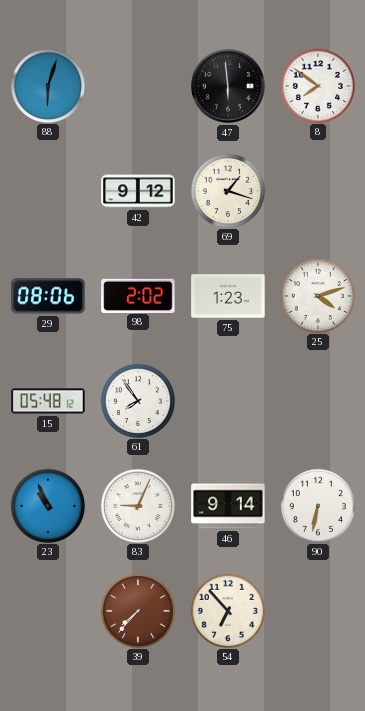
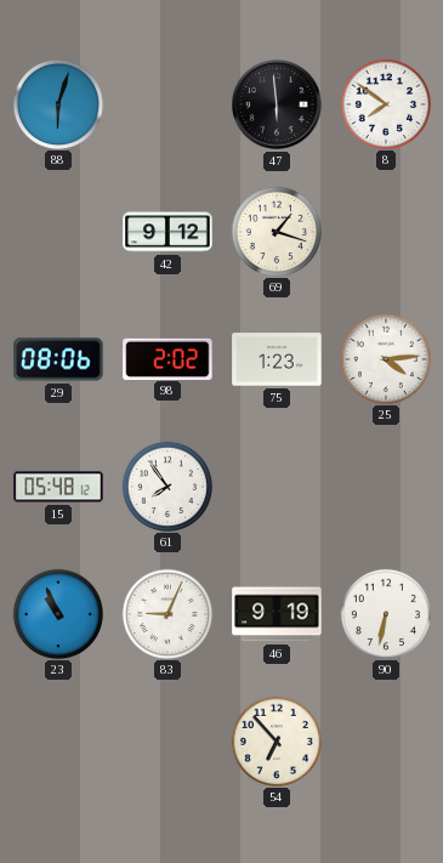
25: 4:12 -> 4:14
46: 9:14 -> 9:19
39: 7:37 -> none
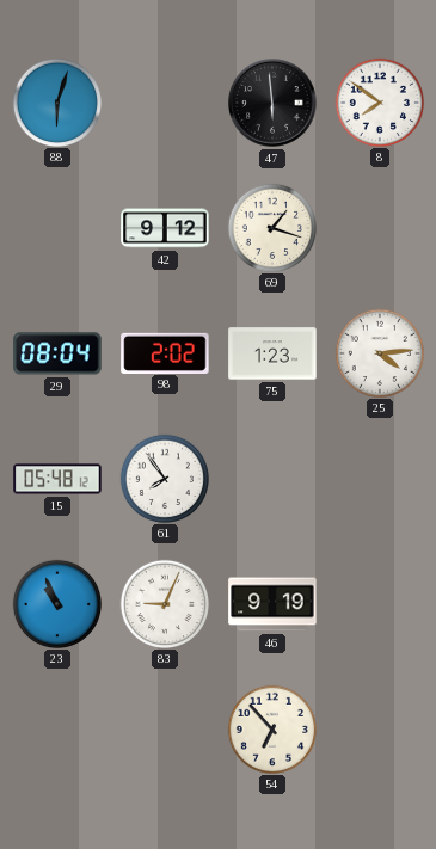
29: 08:06 -> 08:04
90: 6:32 -> none
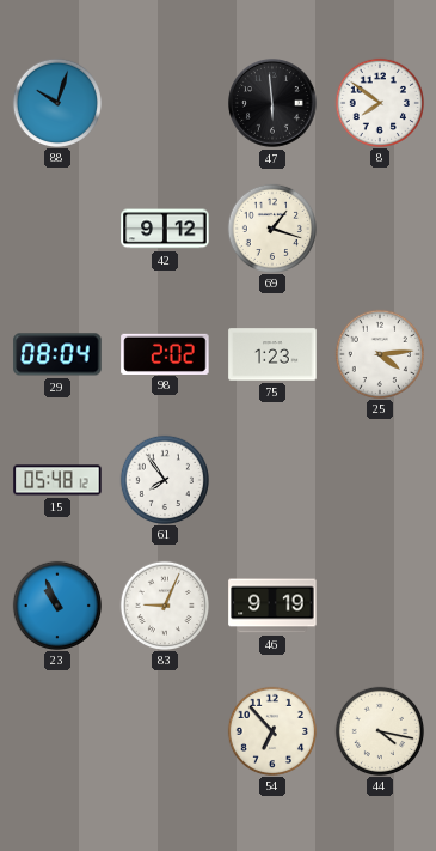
88: 6:03 -> 10:03
44: none -> 4:17
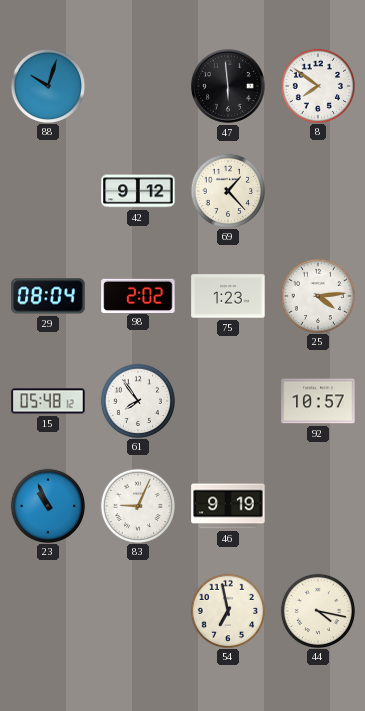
69: 1:18 -> 1:23
92: none -> 10:57
54: 6:53 -> 6:58
